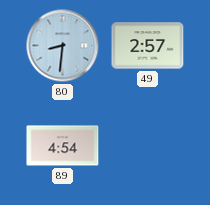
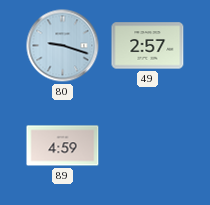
80: 8:31 -> 9:18
89: 4:54 -> 4:59
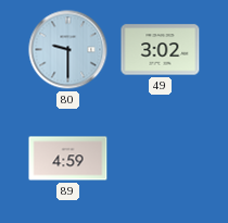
80: 9:18 -> 9:30
49: 2:57 -> 3:02
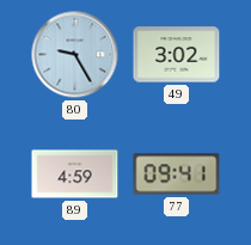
80: 9:30 -> 9:25
77: none -> 09:41
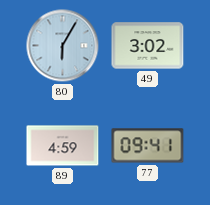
80: 9:25 -> 6:05
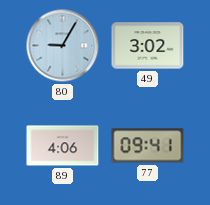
80: 6:05 -> 9:05
89: 4:59 -> 4:06
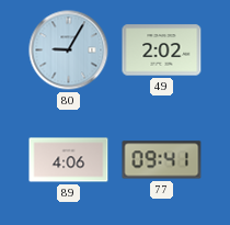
49: 3:02 -> 2:02
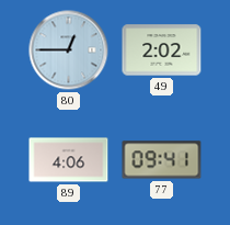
80: 9:05 -> 12:45
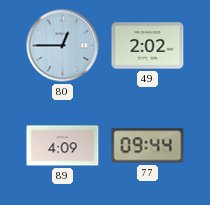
89: 4:06 -> 4:09
77: 09:41 -> 09:44
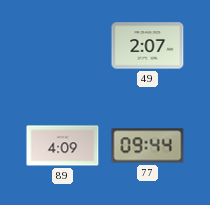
80: 12:45 -> none
49: 2:02 -> 2:07
